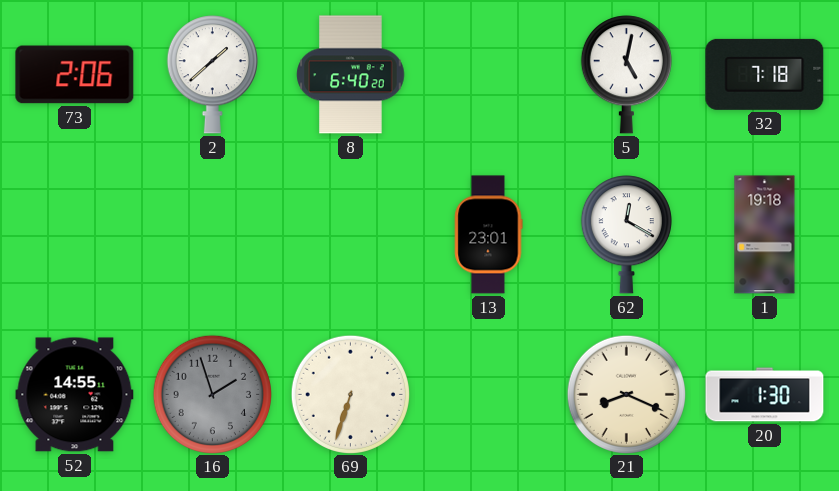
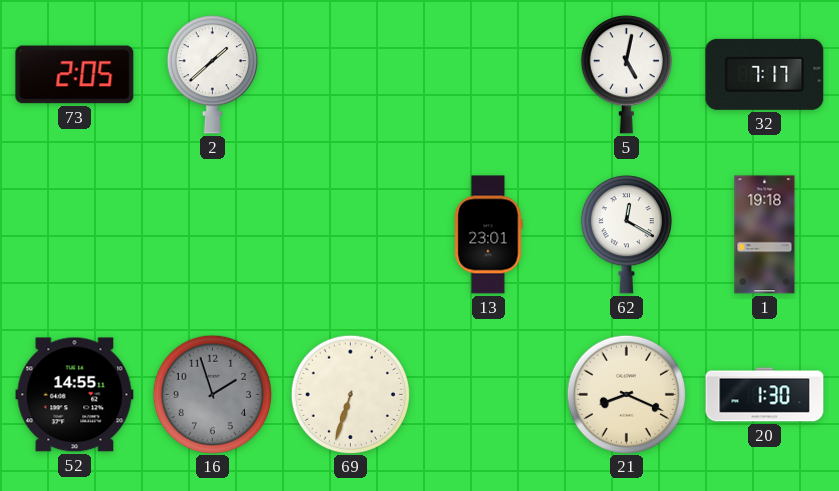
73: 2:06 -> 2:05
8: 6:40 -> none
32: 7:18 -> 7:17
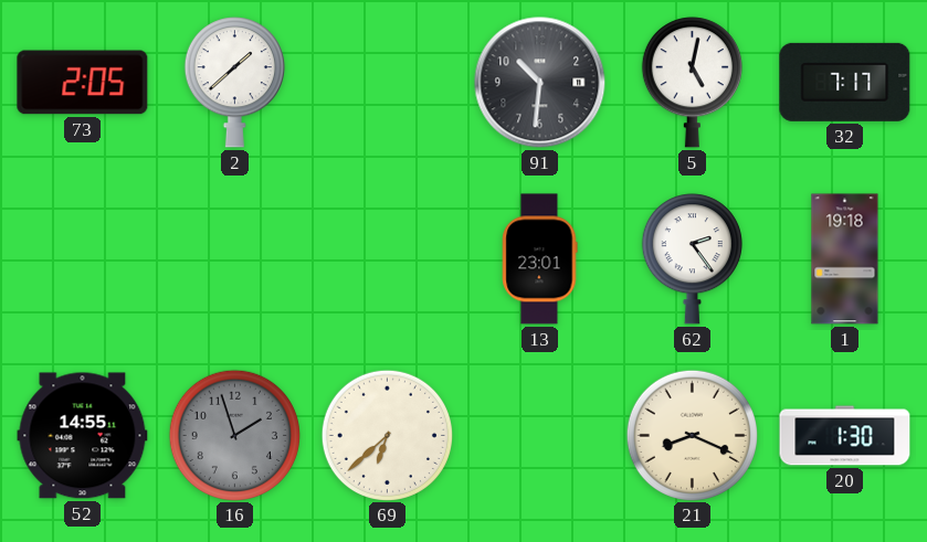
91: none -> 10:31
62: 12:20 -> 2:24
69: 6:33 -> 6:38
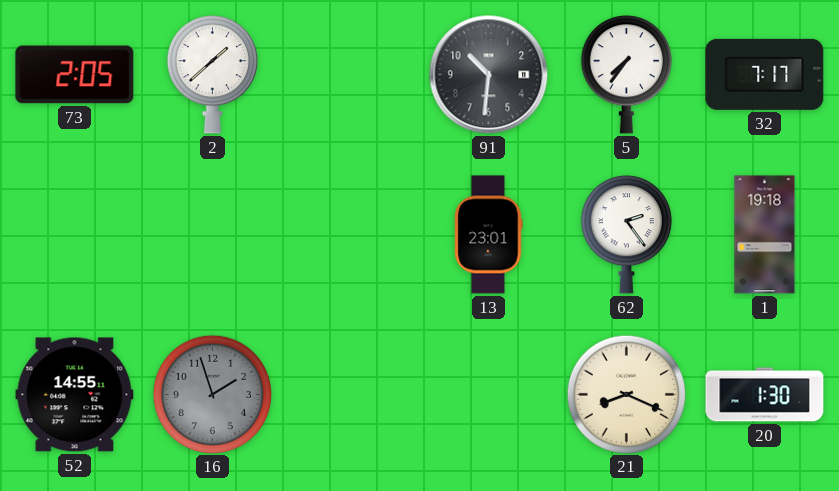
5: 5:02 -> 7:36
69: 6:38 -> none
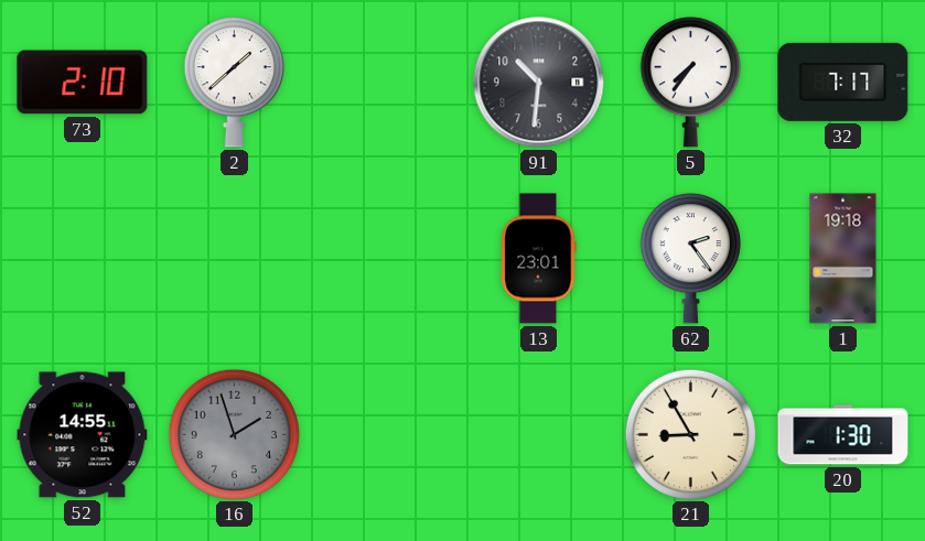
73: 2:05 -> 2:10
21: 8:19 -> 8:55
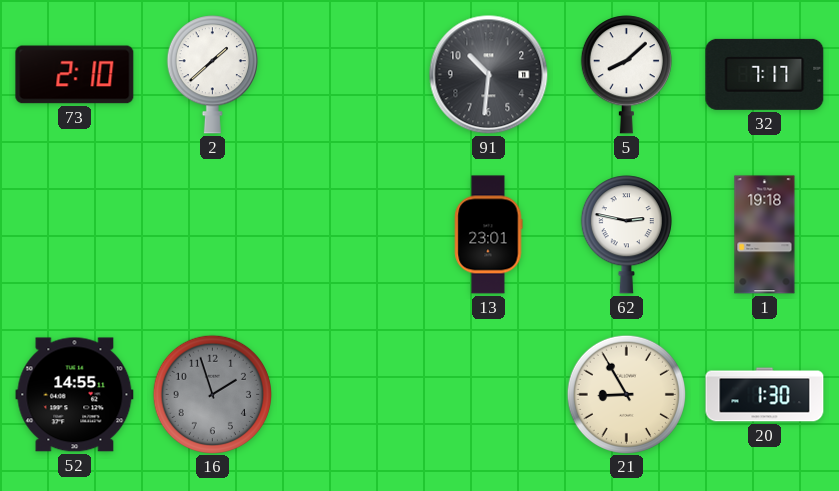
5: 7:36 -> 8:08
62: 2:24 -> 2:47
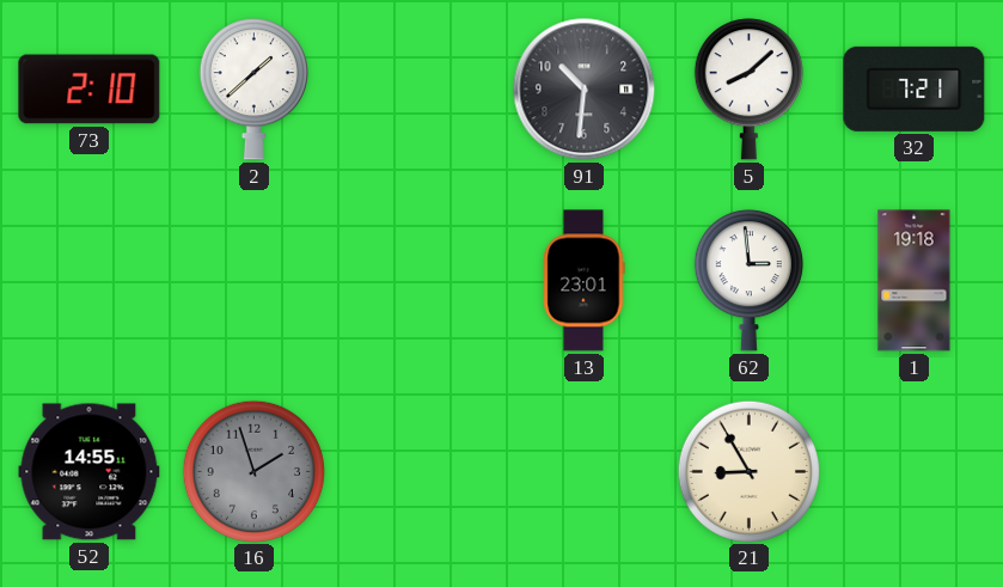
32: 7:17 -> 7:21
62: 2:47 -> 2:59
20: 1:30 -> none
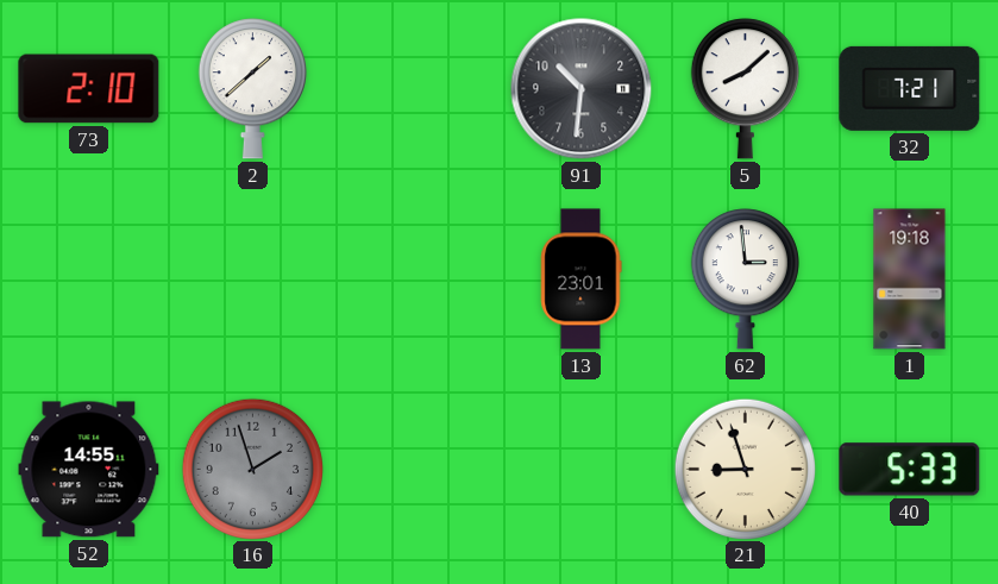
21: 8:55 -> 8:57
40: none -> 5:33
